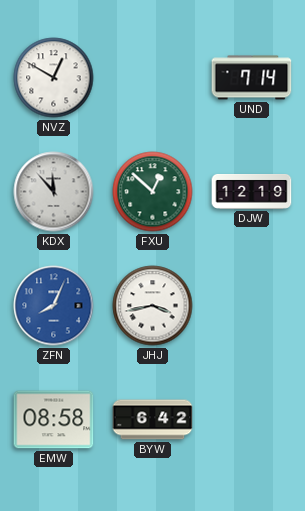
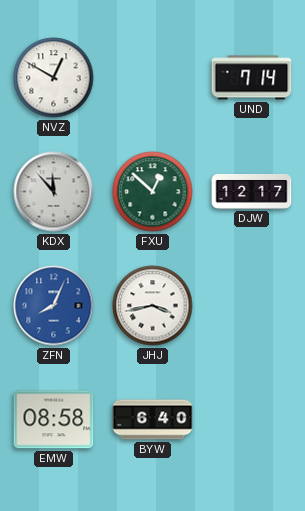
DJW: 12:19 -> 12:17
BYW: 6:42 -> 6:40
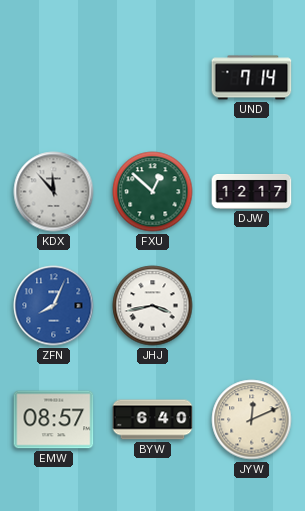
NVZ: 12:50 -> none
EMW: 08:58 -> 08:57
JYW: none -> 12:11
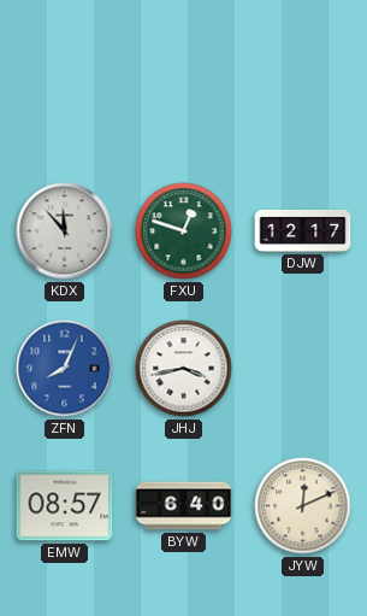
UND: 7:14 -> none
FXU: 12:52 -> 12:48
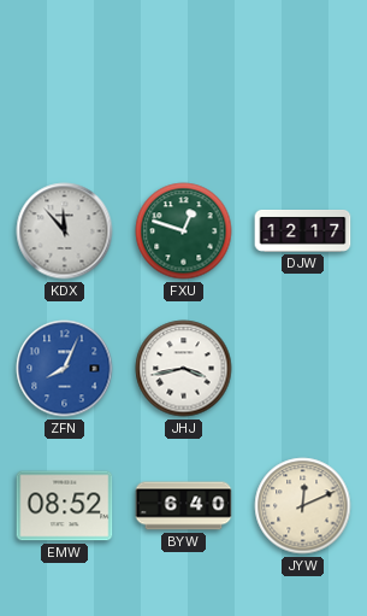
EMW: 08:57 -> 08:52
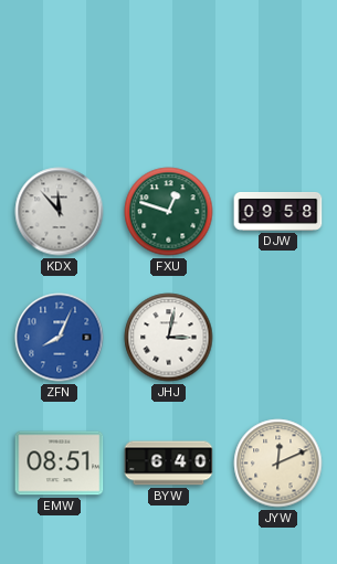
DJW: 12:17 -> 09:58
JHJ: 3:43 -> 3:02
EMW: 08:52 -> 08:51
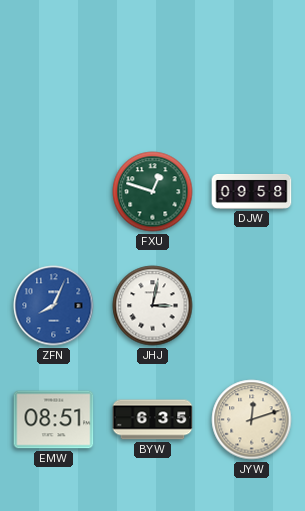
KDX: 11:53 -> none
BYW: 6:40 -> 6:35
JYW: 12:11 -> 12:12
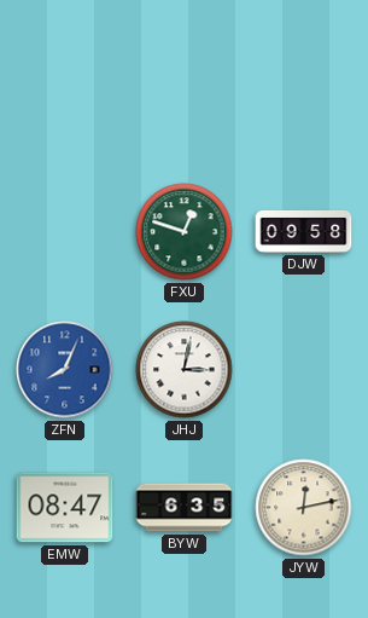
EMW: 08:51 -> 08:47
JYW: 12:12 -> 12:13
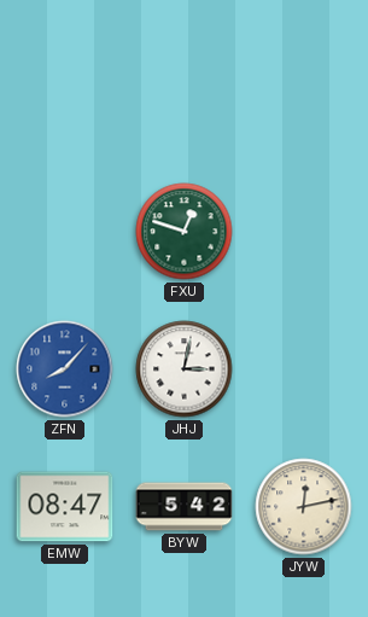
DJW: 09:58 -> none
ZFN: 8:04 -> 8:07
BYW: 6:35 -> 5:42
